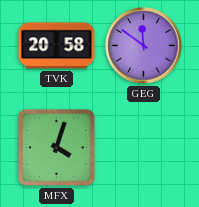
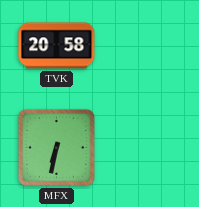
GEG: 11:51 -> none
MFX: 4:03 -> 6:32
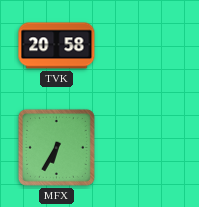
MFX: 6:32 -> 6:35
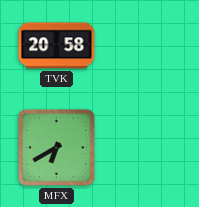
MFX: 6:35 -> 6:40
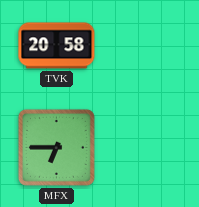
MFX: 6:40 -> 6:45
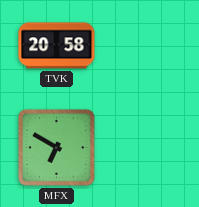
MFX: 6:45 -> 6:50
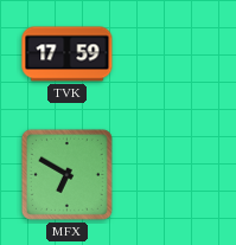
TVK: 20:58 -> 17:59
